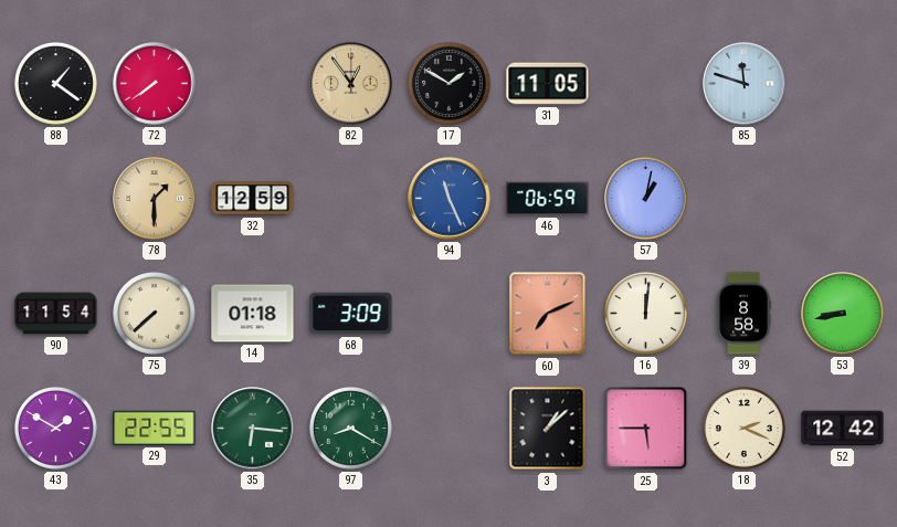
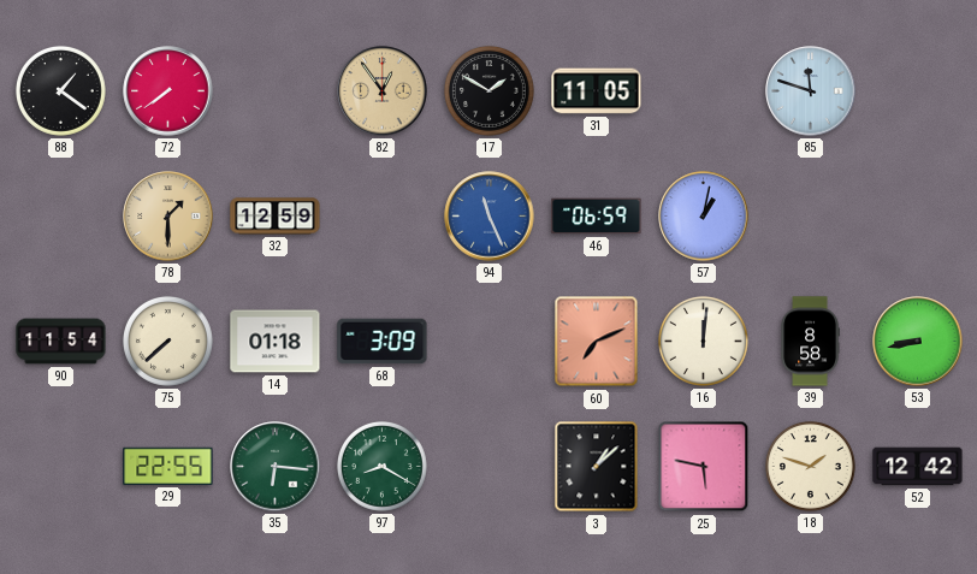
43: 1:50 -> none
25: 5:45 -> 5:47
18: 2:19 -> 1:48
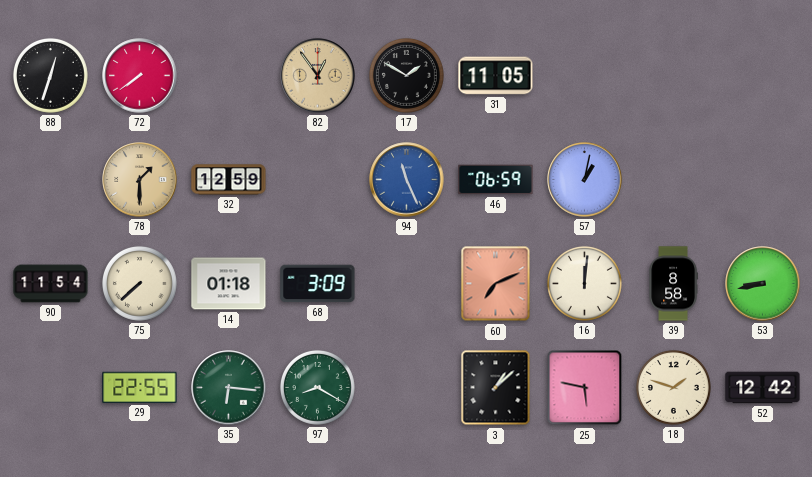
88: 1:21 -> 12:33
85: 11:48 -> none
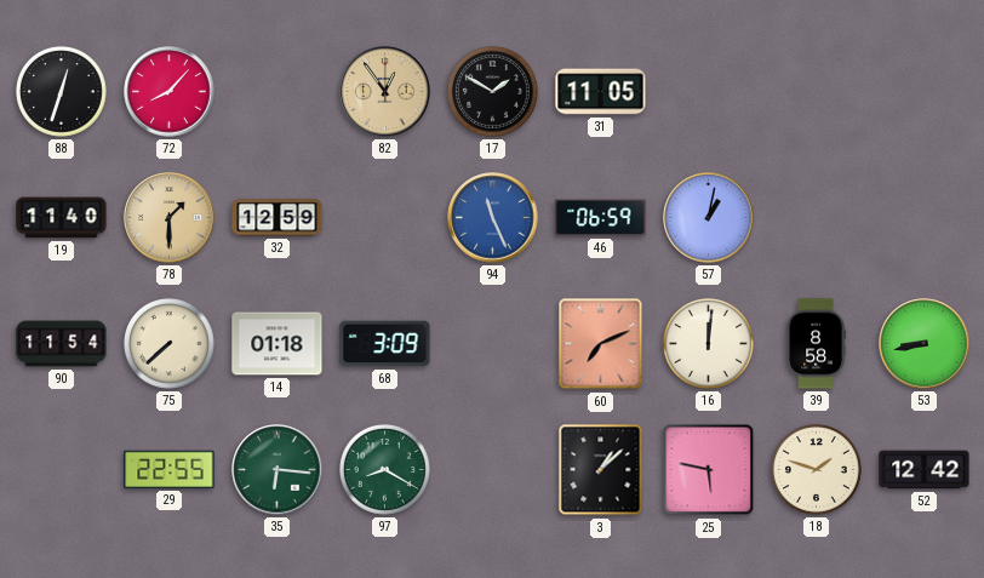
72: 7:39 -> 8:07
19: none -> 11:40
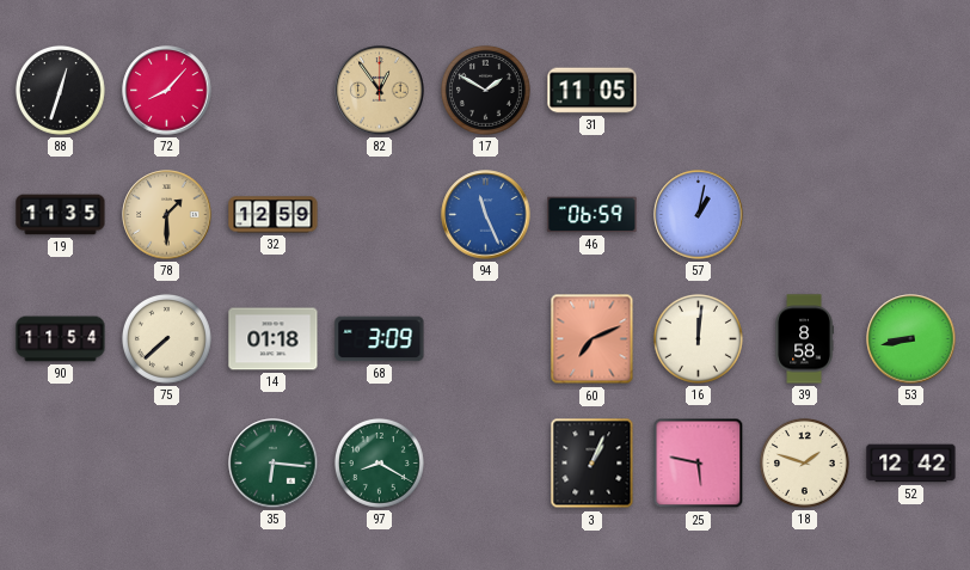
19: 11:40 -> 11:35
29: 22:55 -> none
3: 1:08 -> 1:04
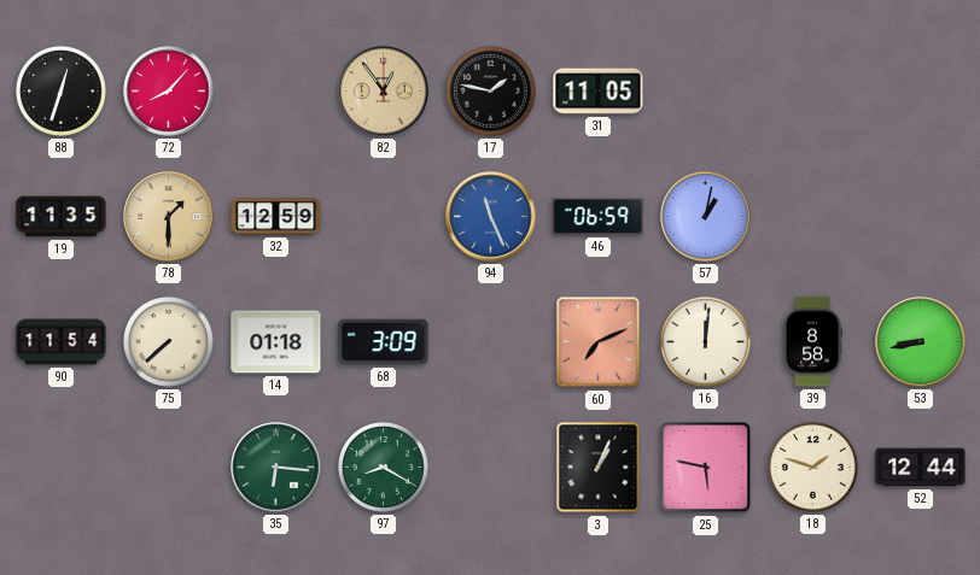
17: 1:50 -> 1:47
52: 12:42 -> 12:44
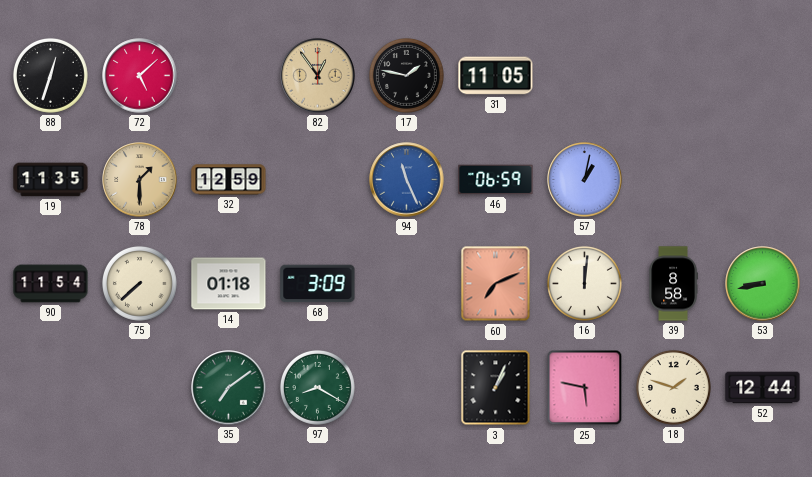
72: 8:07 -> 5:08
35: 6:16 -> 7:09
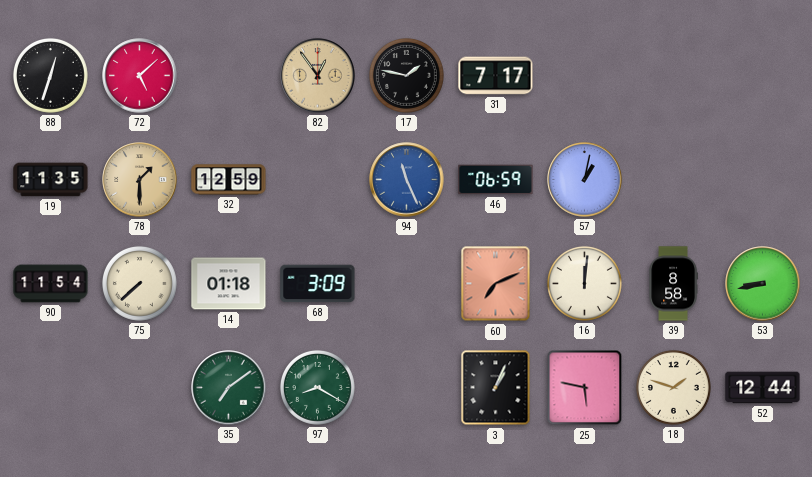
31: 11:05 -> 7:17
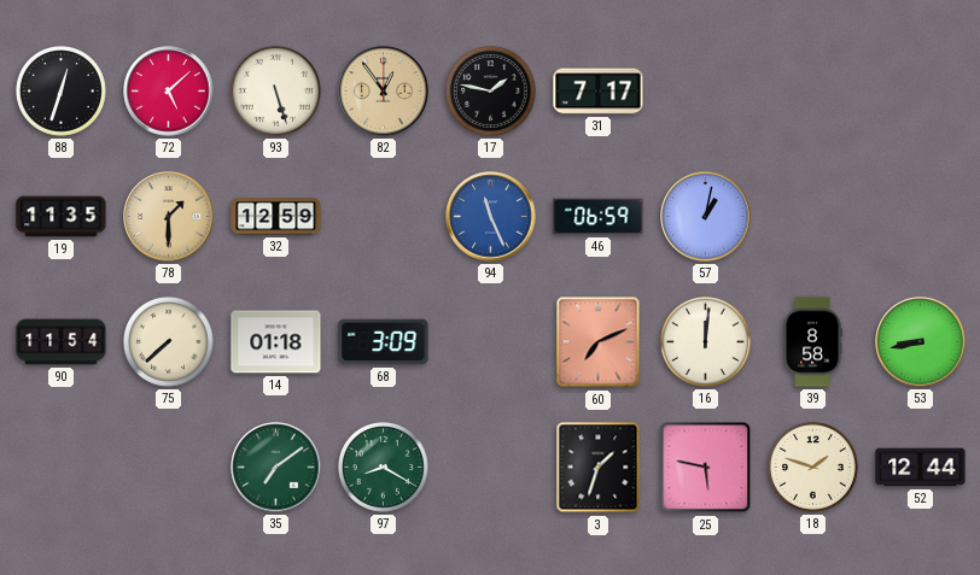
93: none -> 5:27
3: 1:04 -> 1:33
